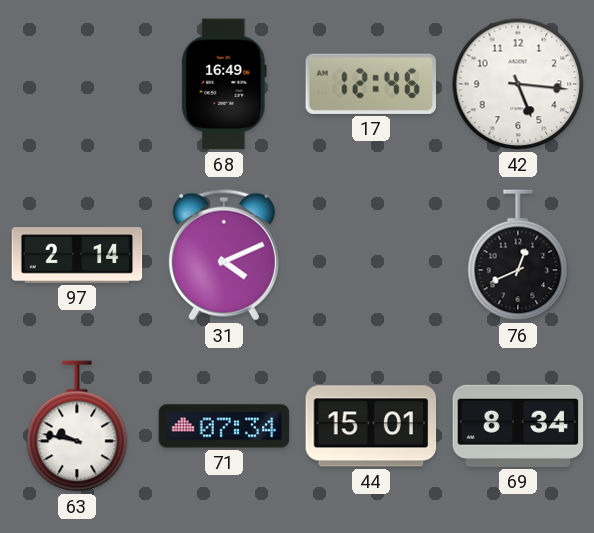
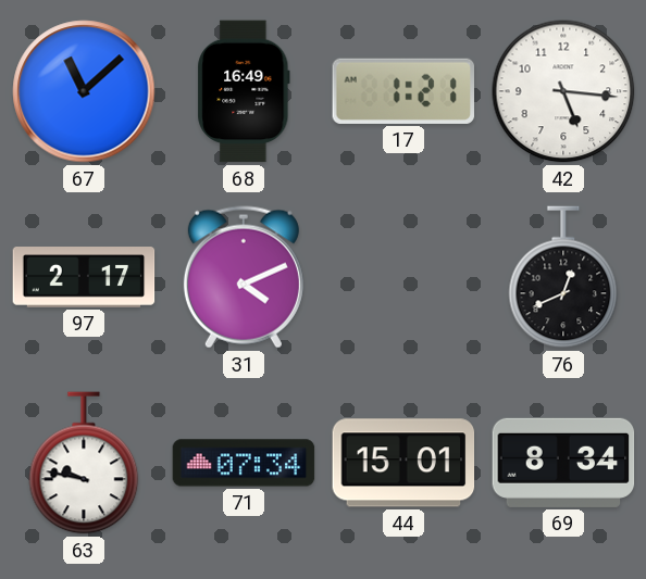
67: none -> 11:08
17: 12:46 -> 1:21
97: 2:14 -> 2:17
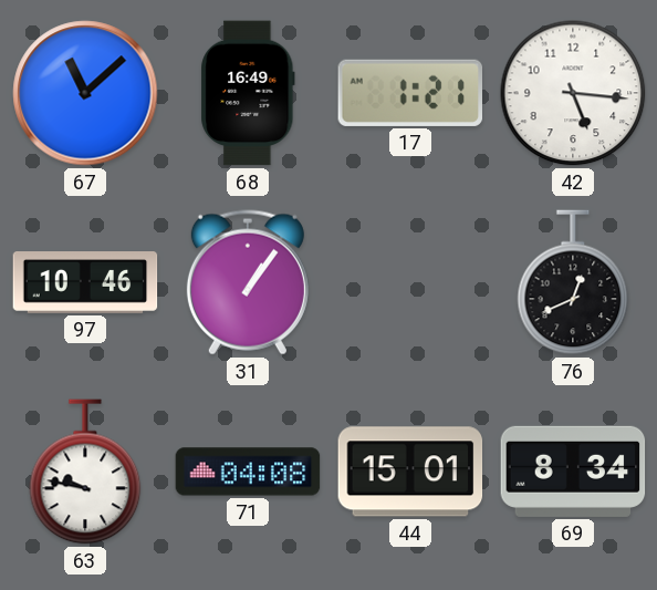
97: 2:17 -> 10:46
31: 4:11 -> 1:06
71: 07:34 -> 04:08
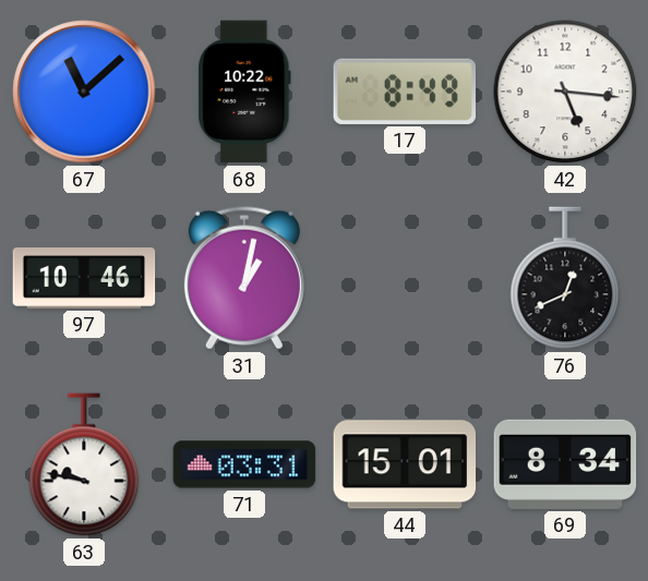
68: 16:49 -> 10:22
17: 1:21 -> 8:49
31: 1:06 -> 1:02
71: 04:08 -> 03:31
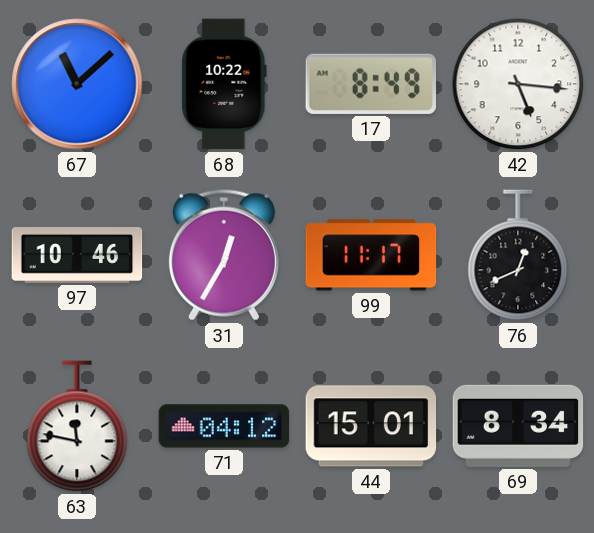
31: 1:02 -> 12:35
99: none -> 11:17
63: 9:47 -> 11:47
71: 03:31 -> 04:12
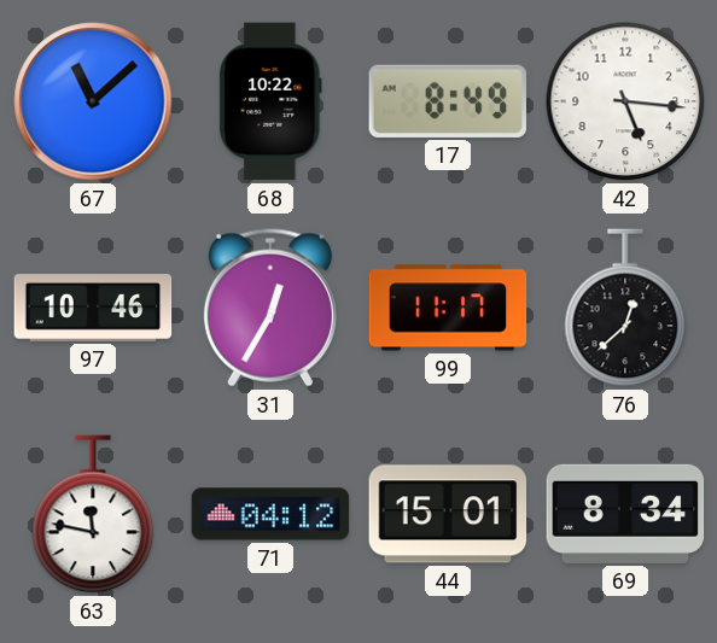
76: 12:41 -> 12:38
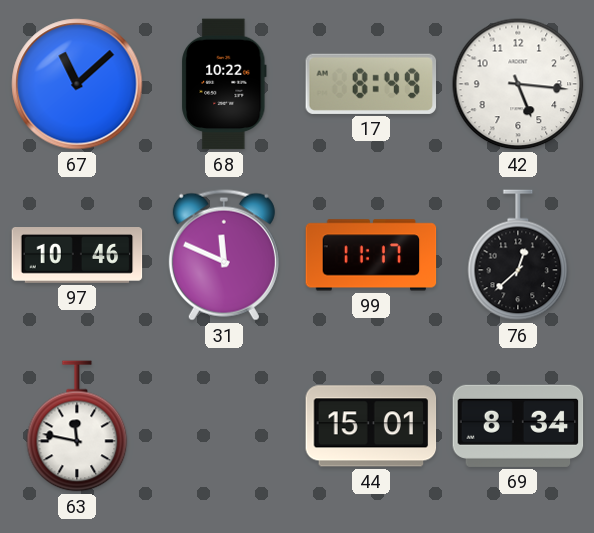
31: 12:35 -> 11:49
71: 04:12 -> none
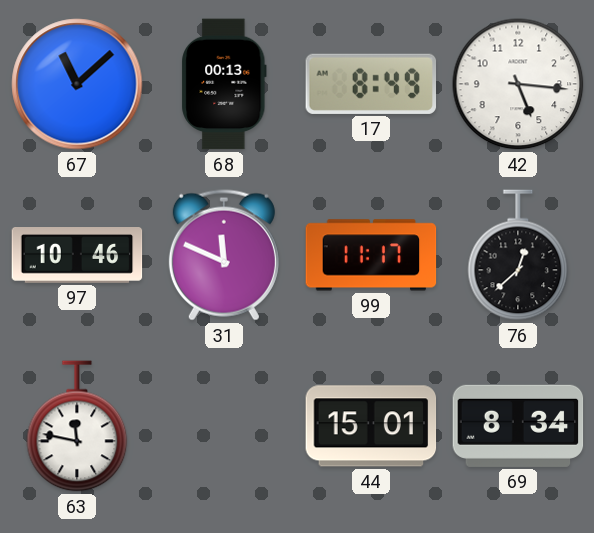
68: 10:22 -> 00:13
